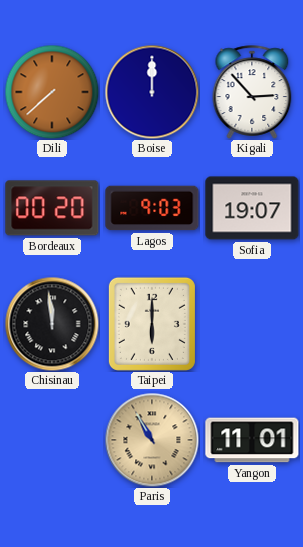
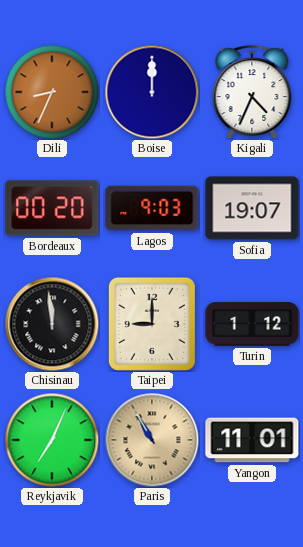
Dili: 7:38 -> 8:34
Kigali: 2:53 -> 4:34
Taipei: 6:00 -> 9:00
Turin: none -> 1:12
Reykjavik: none -> 7:04
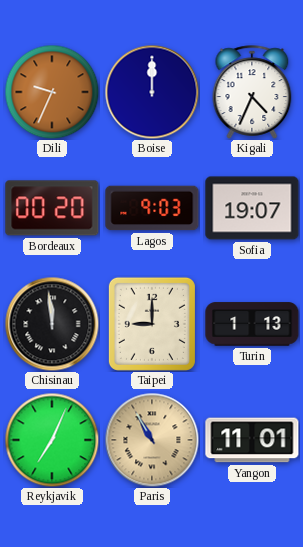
Dili: 8:34 -> 9:34
Turin: 1:12 -> 1:13
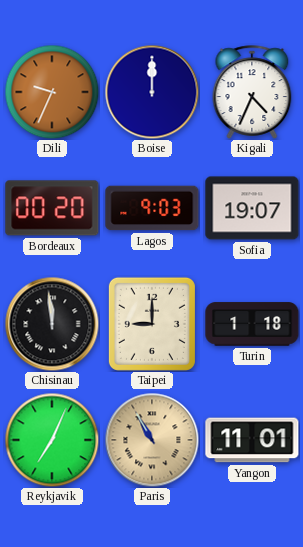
Turin: 1:13 -> 1:18
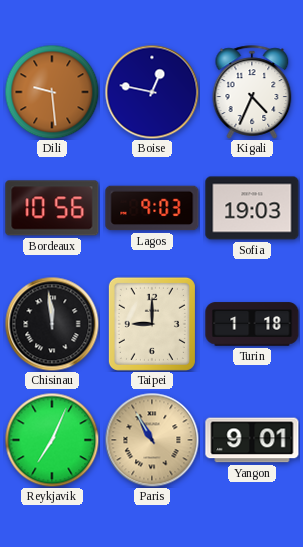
Dili: 9:34 -> 9:29
Boise: 12:00 -> 12:47
Bordeaux: 00:20 -> 10:56
Sofia: 19:07 -> 19:03
Yangon: 11:01 -> 9:01
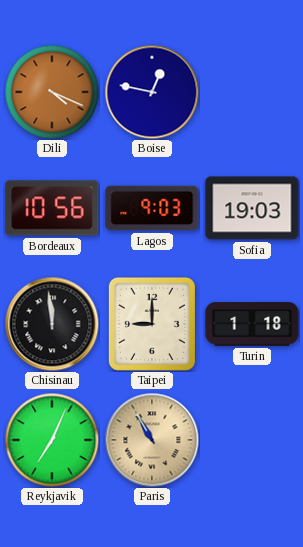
Dili: 9:29 -> 4:19
Kigali: 4:34 -> none
Yangon: 9:01 -> none
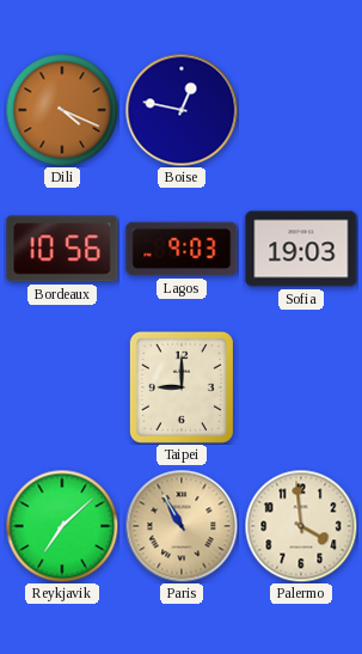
Chisinau: 11:59 -> none
Turin: 1:18 -> none
Reykjavik: 7:04 -> 7:08
Palermo: none -> 3:59
